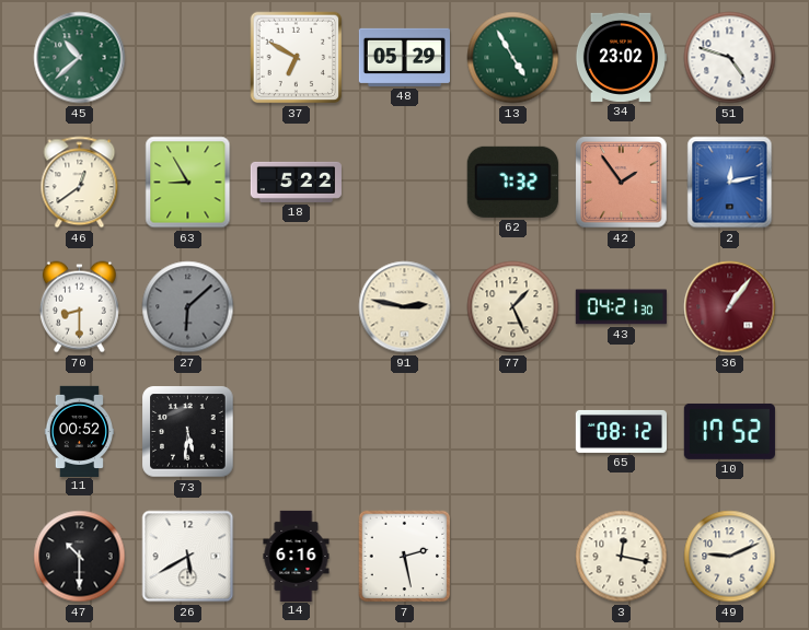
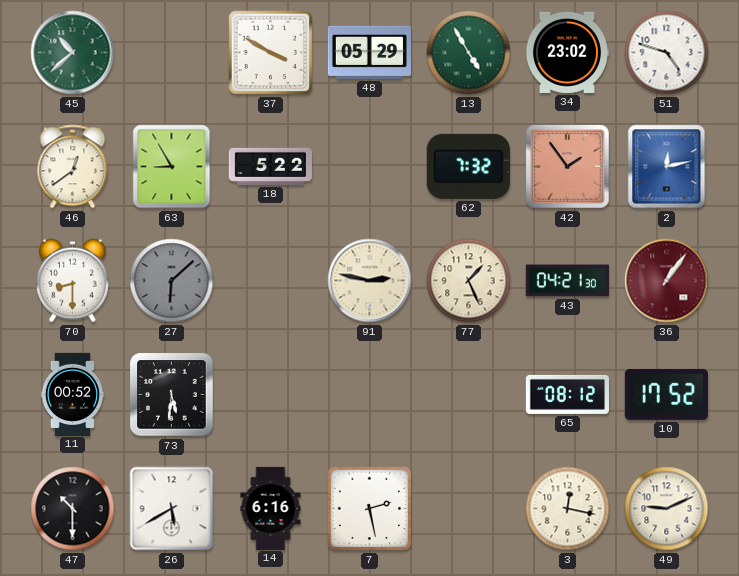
37: 6:50 -> 3:50
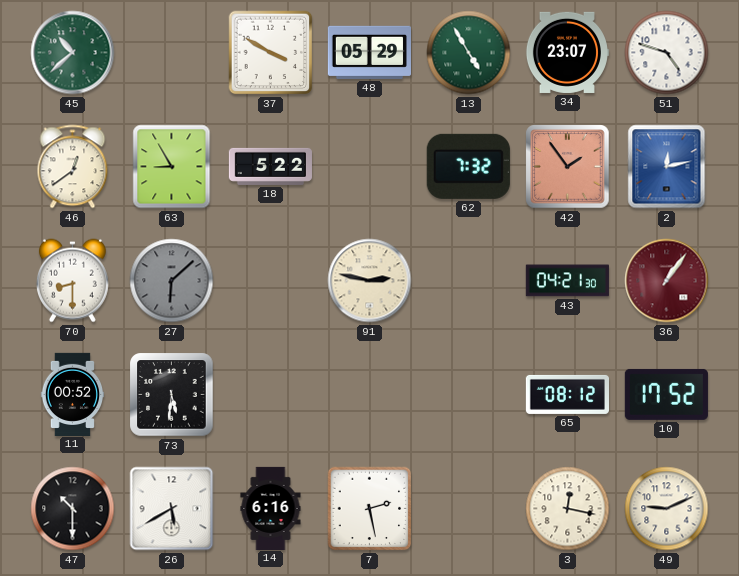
34: 23:02 -> 23:07
77: 1:26 -> none
